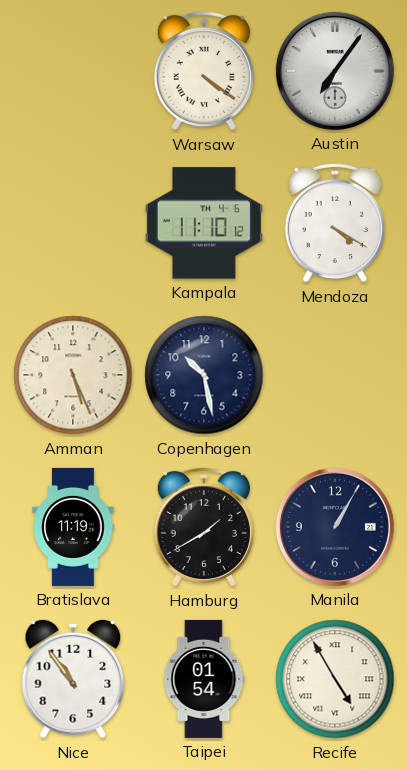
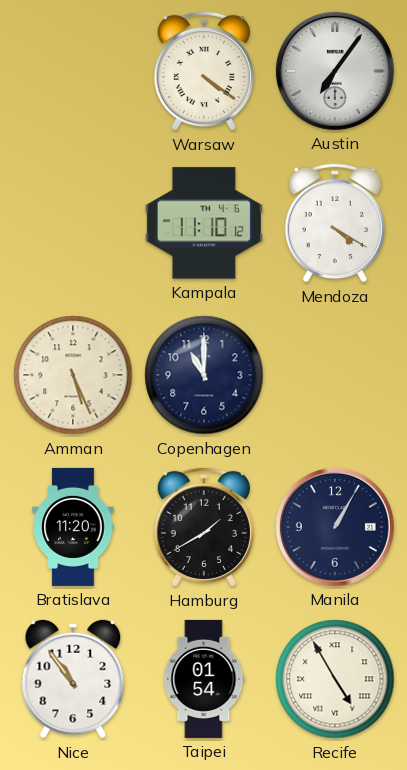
Copenhagen: 10:28 -> 11:00
Bratislava: 11:19 -> 11:20
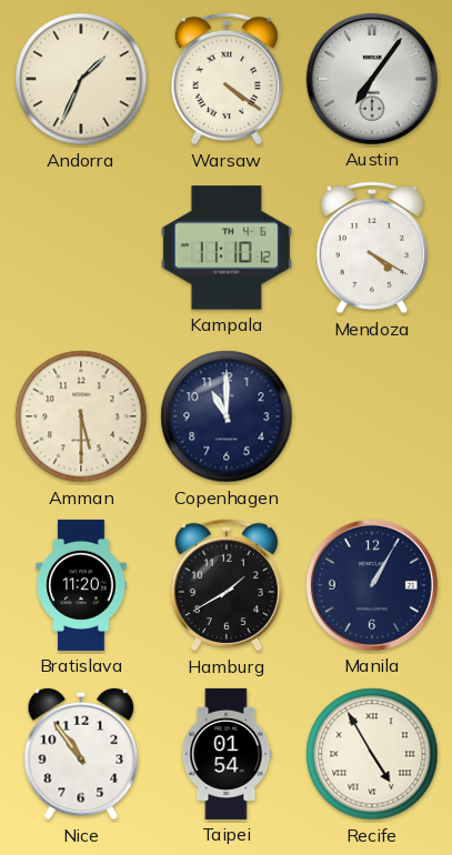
Andorra: none -> 1:34
Amman: 5:26 -> 5:30
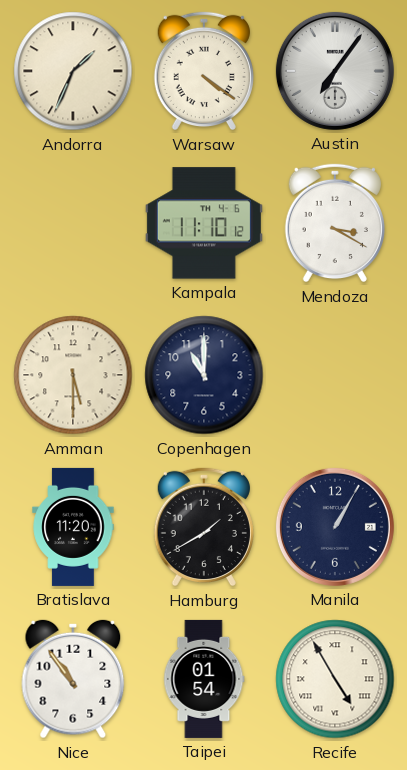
Mendoza: 4:20 -> 3:20
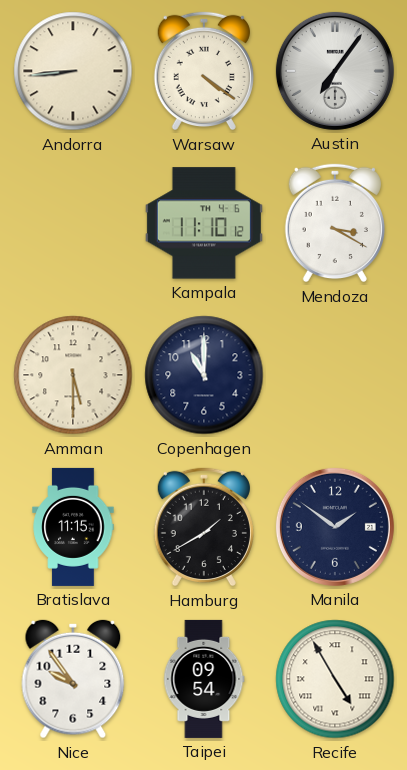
Andorra: 1:34 -> 8:44
Bratislava: 11:20 -> 11:15
Manila: 1:05 -> 1:51
Nice: 10:54 -> 9:54
Taipei: 01:54 -> 09:54
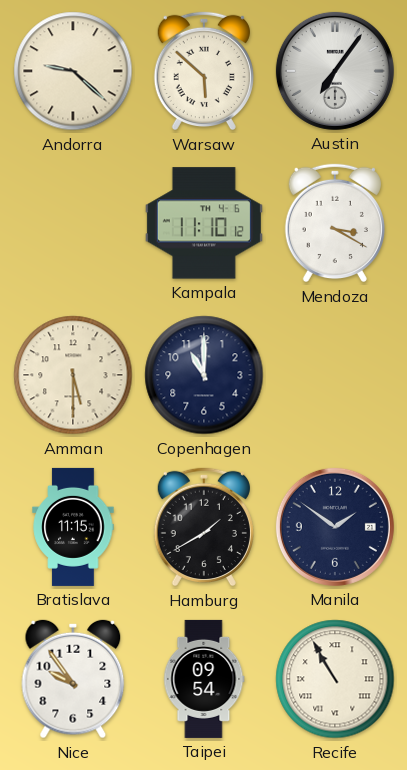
Andorra: 8:44 -> 9:22
Warsaw: 4:21 -> 5:52
Recife: 4:55 -> 10:55
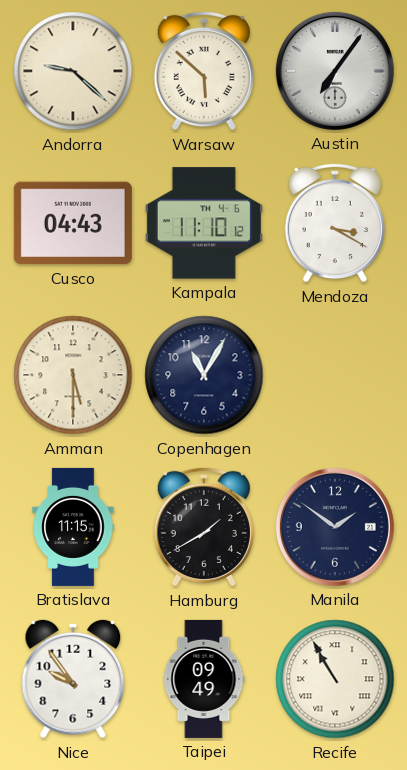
Cusco: none -> 04:43
Copenhagen: 11:00 -> 11:05
Taipei: 09:54 -> 09:49
